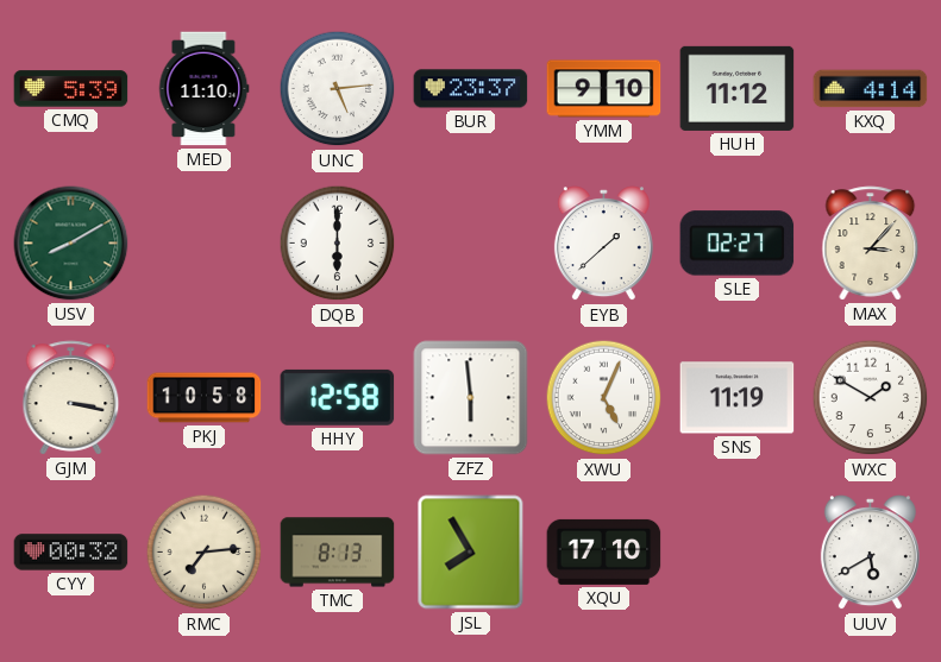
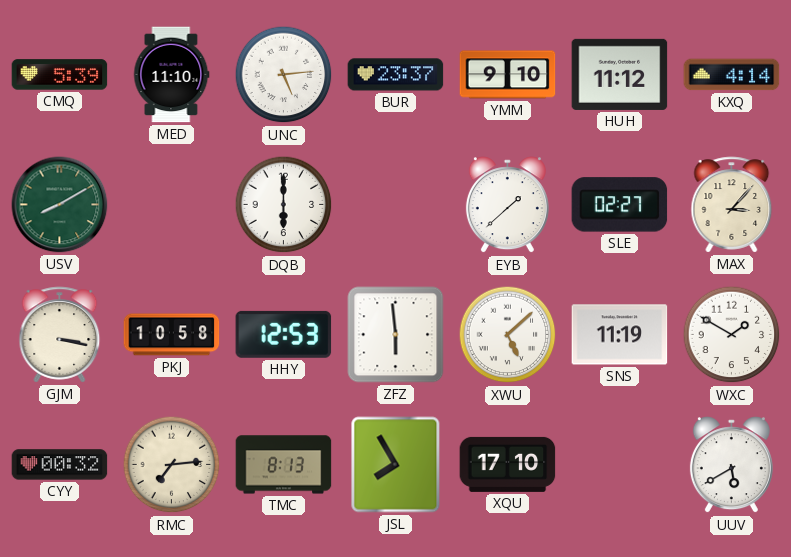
HHY: 12:58 -> 12:53
XWU: 5:04 -> 5:08
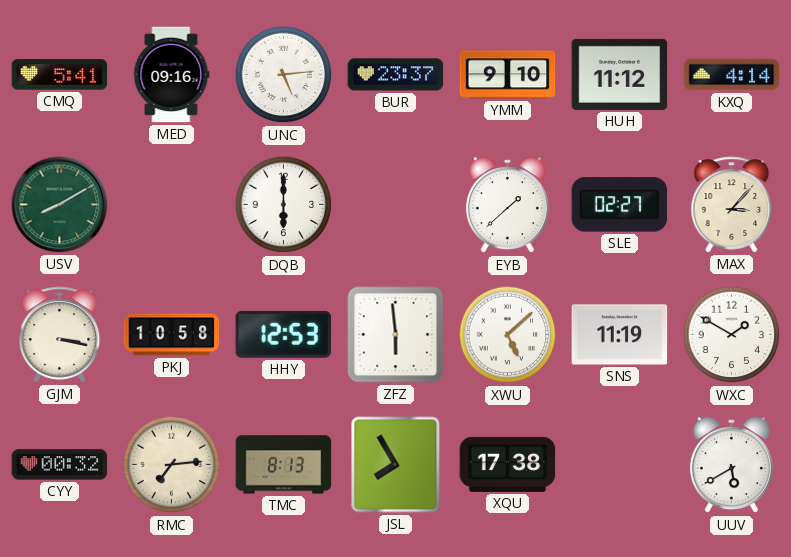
CMQ: 5:39 -> 5:41
MED: 11:10 -> 09:16
XQU: 17:10 -> 17:38
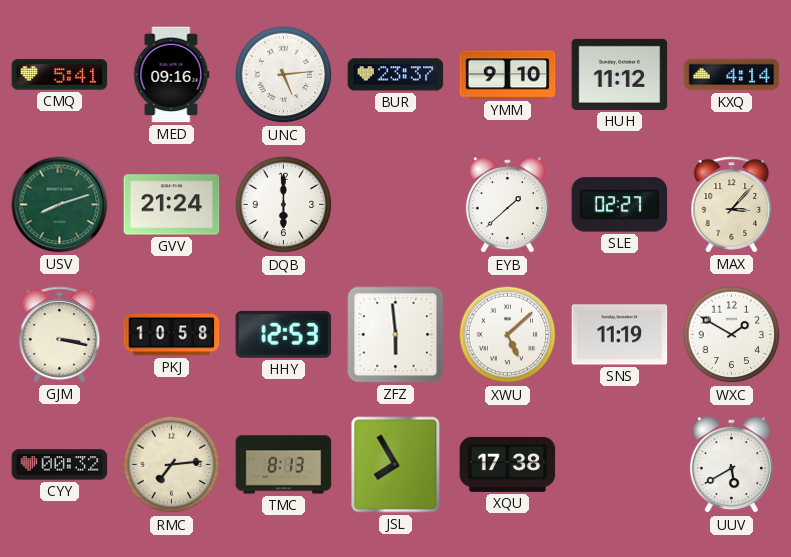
USV: 8:10 -> 8:12
GVV: none -> 21:24
